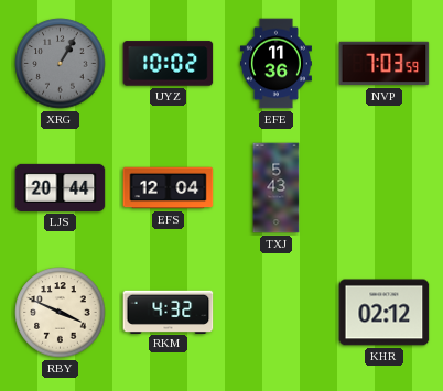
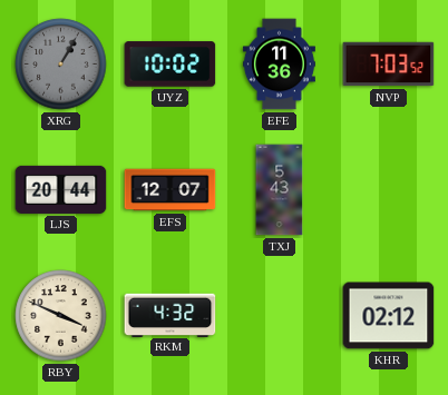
NVP: 7:03:59 -> 7:03:52
EFS: 12:04 -> 12:07
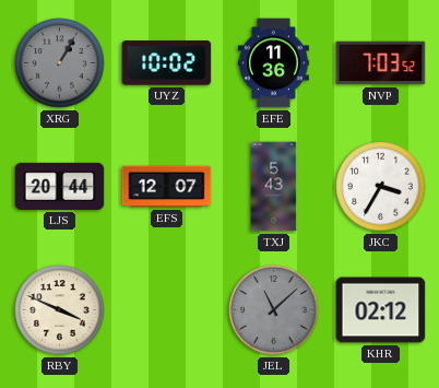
JKC: none -> 3:35
RKM: 4:32 -> none
JEL: none -> 11:08
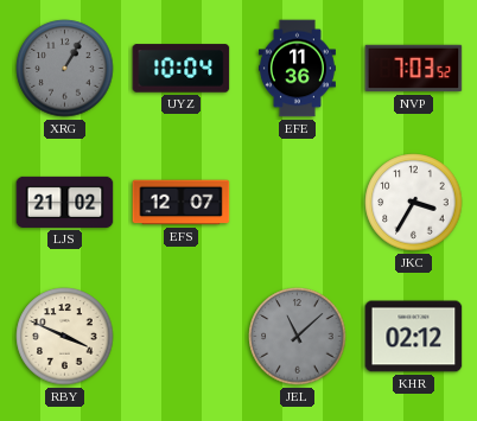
UYZ: 10:02 -> 10:04
LJS: 20:44 -> 21:02
TXJ: 5:43 -> none
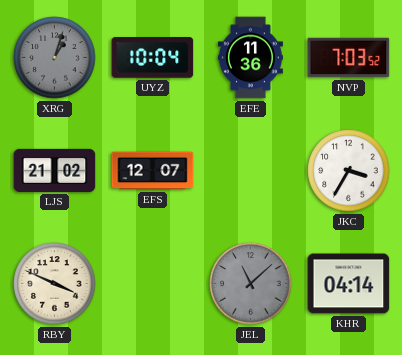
XRG: 1:05 -> 1:03
KHR: 02:12 -> 04:14
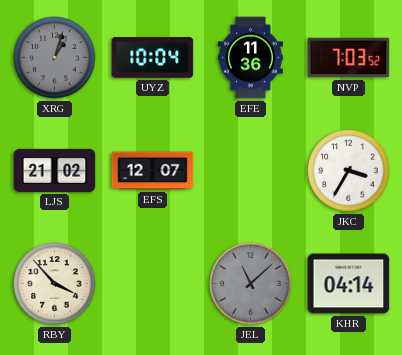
RBY: 3:49 -> 3:53
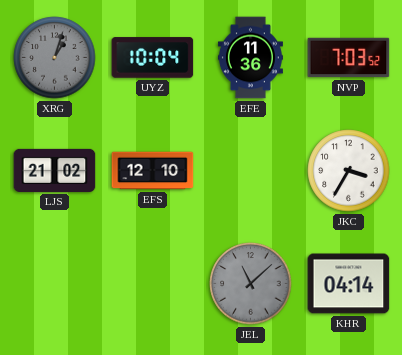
EFS: 12:07 -> 12:10
RBY: 3:53 -> none
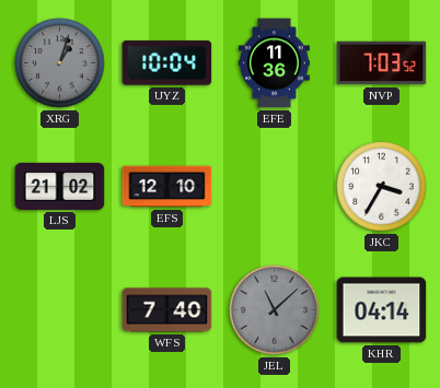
WFS: none -> 7:40
